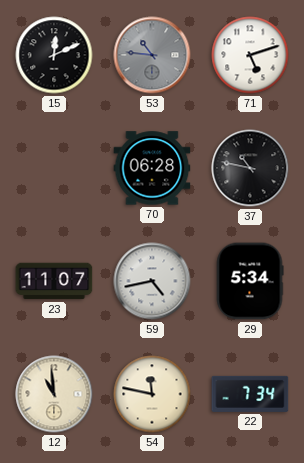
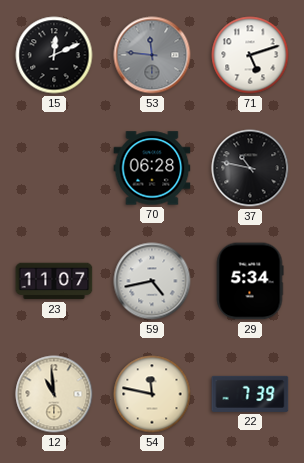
53: 10:46 -> 11:46
22: 7:34 -> 7:39
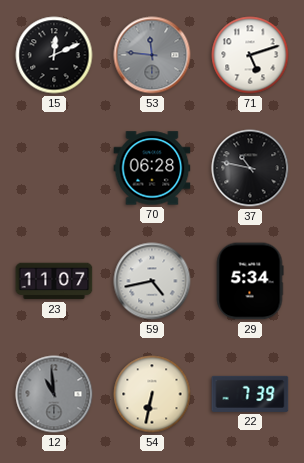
12 dial: cream -> grey
54: 11:47 -> 6:32
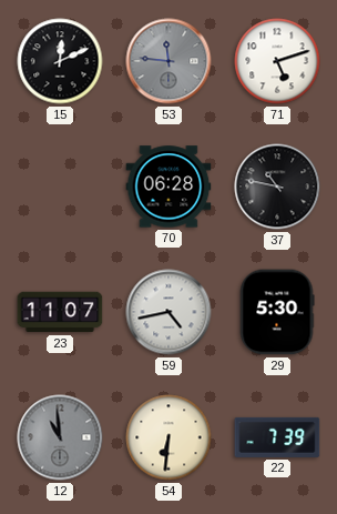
29: 5:34 -> 5:30
54: 6:32 -> 6:31
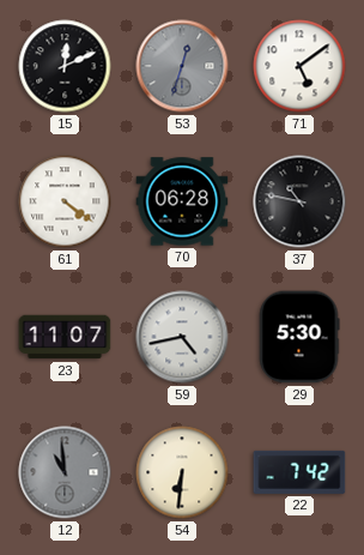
53: 11:46 -> 12:33
71: 5:12 -> 5:09
61: none -> 4:21
22: 7:39 -> 7:42
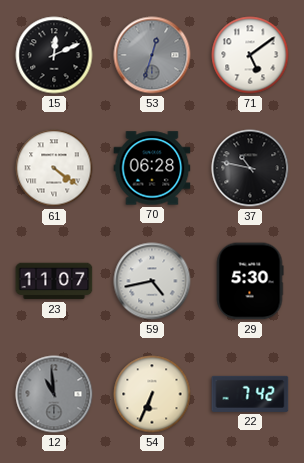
54: 6:31 -> 6:34
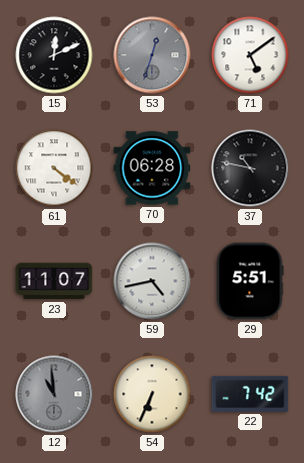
29: 5:30 -> 5:51
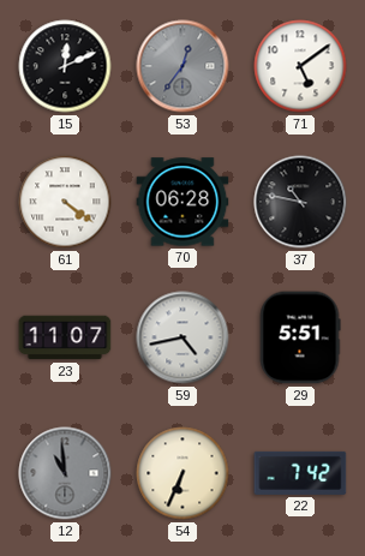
53: 12:33 -> 12:36
